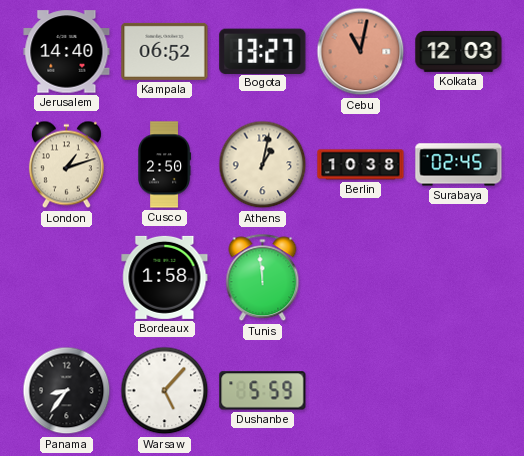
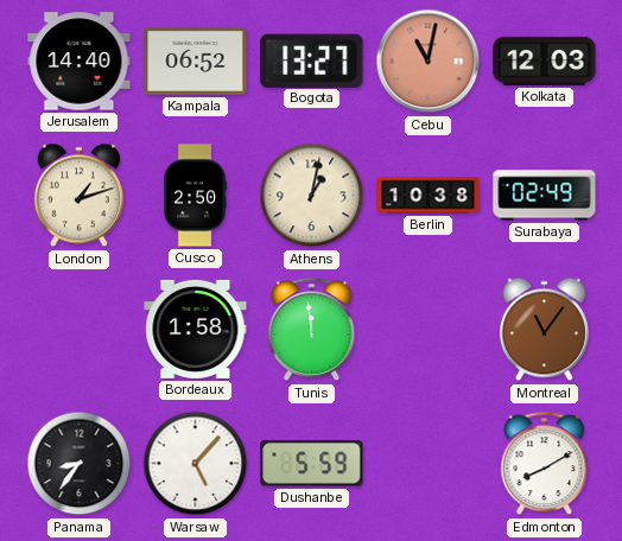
Surabaya: 02:45 -> 02:49
Montreal: none -> 11:06
Edmonton: none -> 8:10
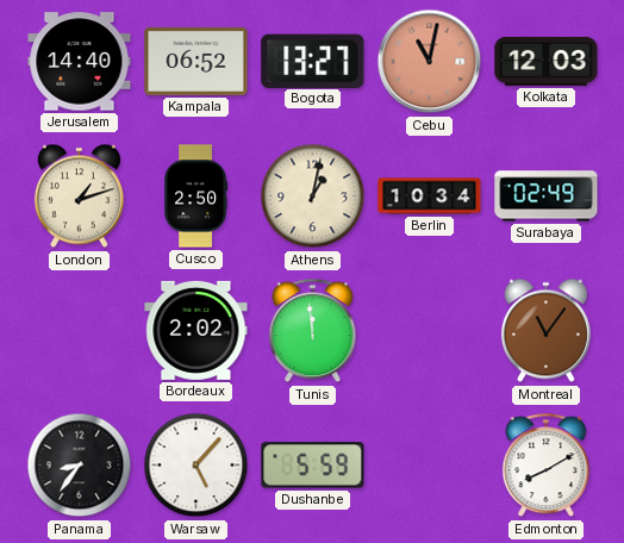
Berlin: 10:38 -> 10:34
Bordeaux: 1:58 -> 2:02
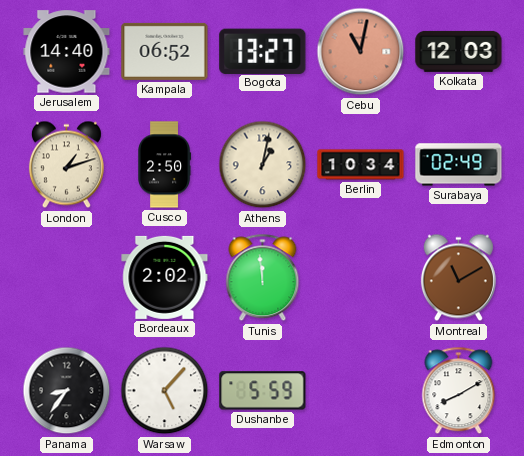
Montreal: 11:06 -> 11:10
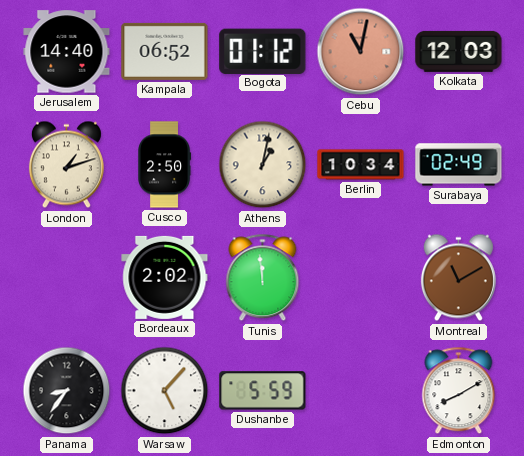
Bogota: 13:27 -> 01:12
